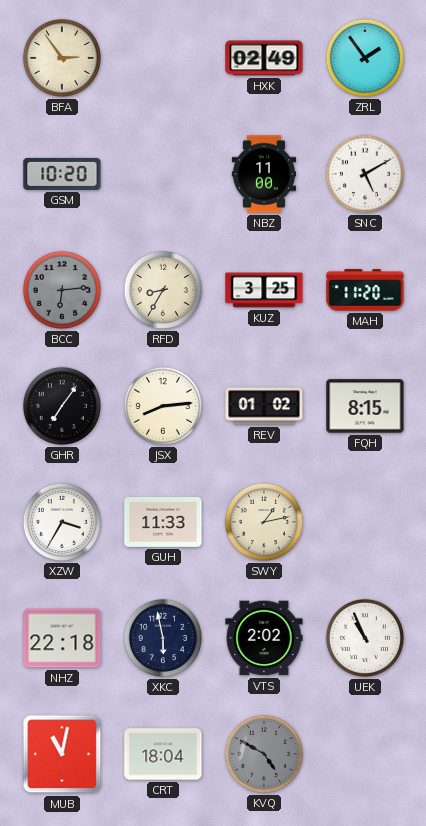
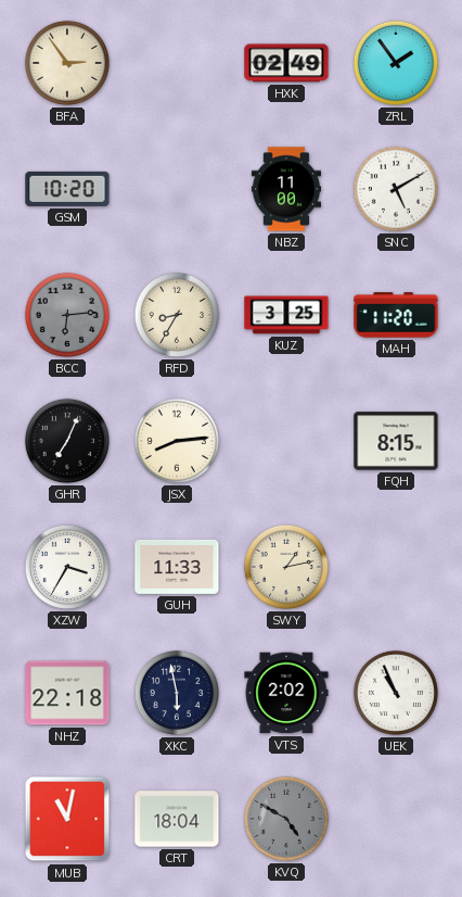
GHR: 7:06 -> 7:04
REV: 01:02 -> none
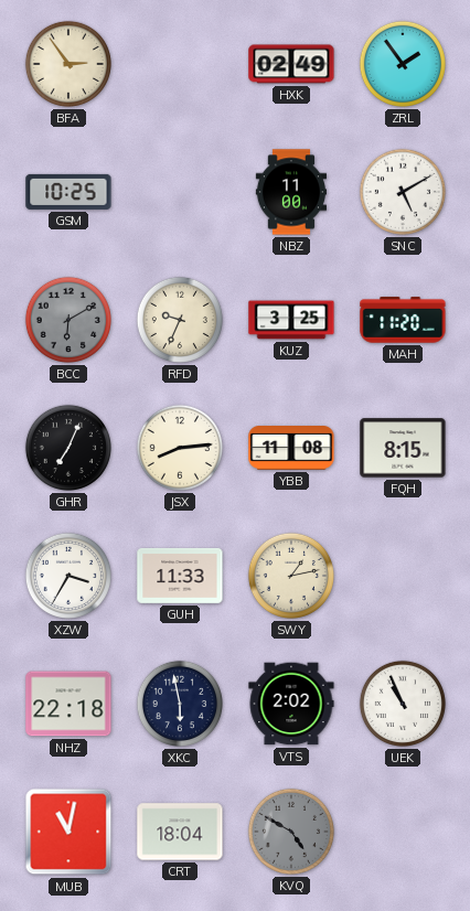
GSM: 10:20 -> 10:25
BCC: 6:14 -> 6:10
RFD: 8:35 -> 9:34
YBB: none -> 11:08
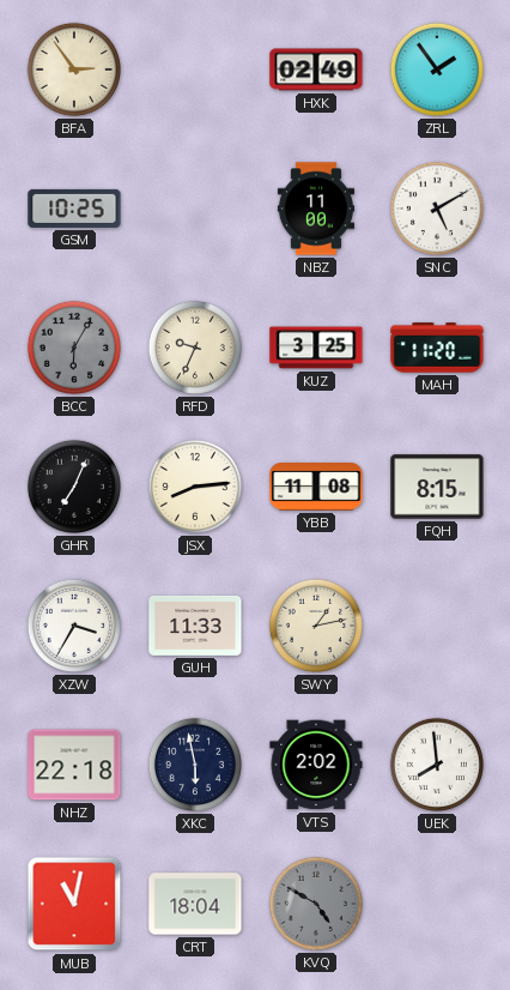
BCC: 6:10 -> 6:05
UEK: 10:56 -> 7:59
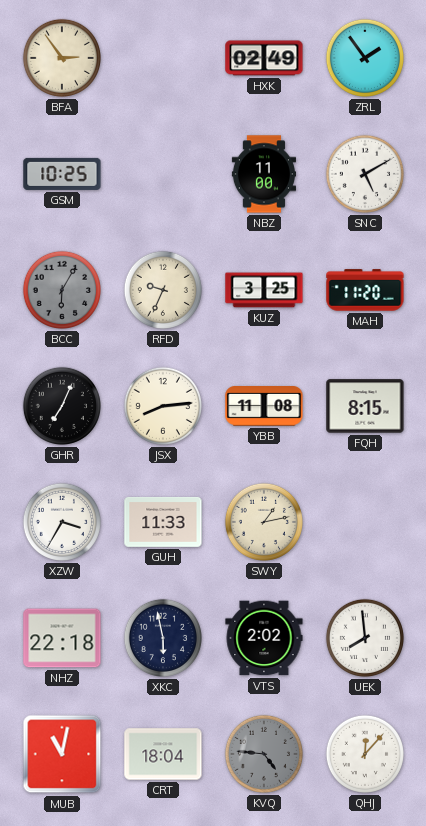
KVQ: 4:50 -> 4:46
QHJ: none -> 12:07
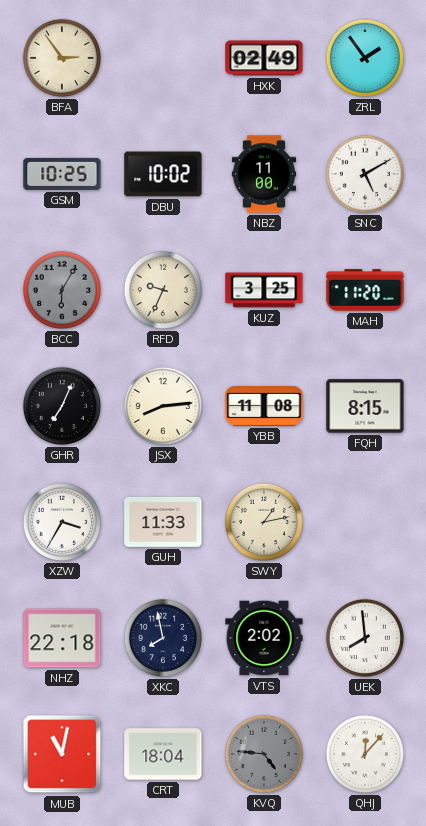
DBU: none -> 10:02
XKC: 5:58 -> 7:58
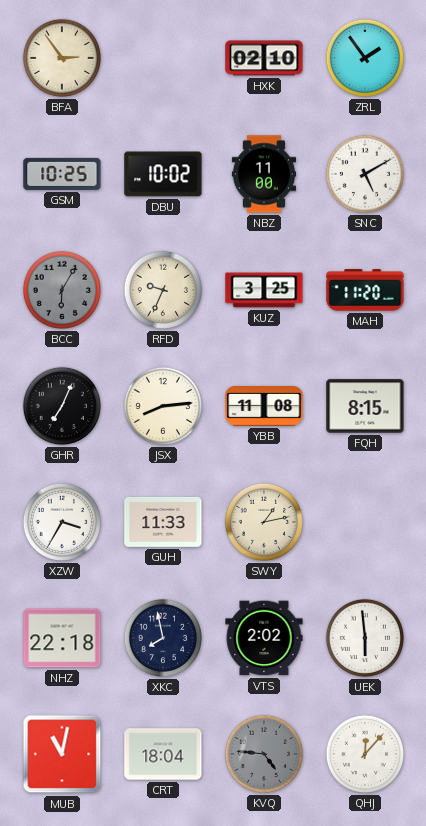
HXK: 02:49 -> 02:10
UEK: 7:59 -> 5:59
